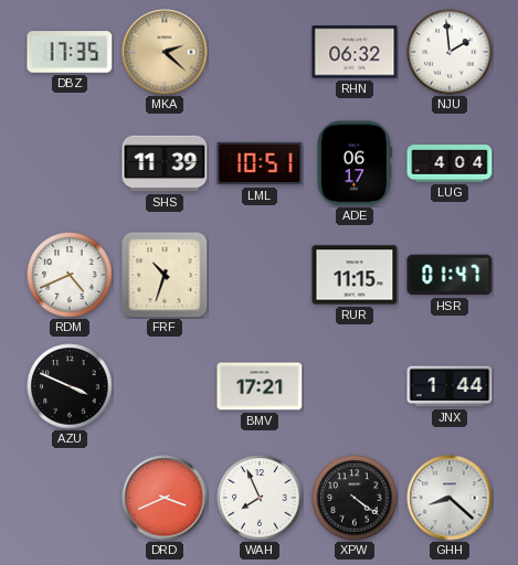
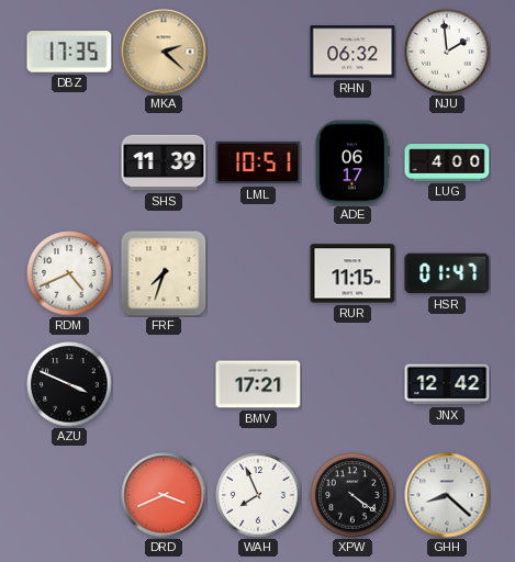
LUG: 4:04 -> 4:00
FRF: 10:33 -> 7:33
JNX: 1:44 -> 12:42
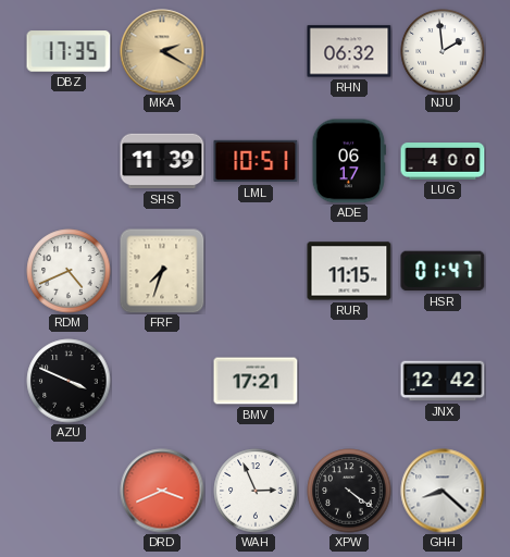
MKA: 2:22 -> 2:20
WAH: 7:56 -> 2:56
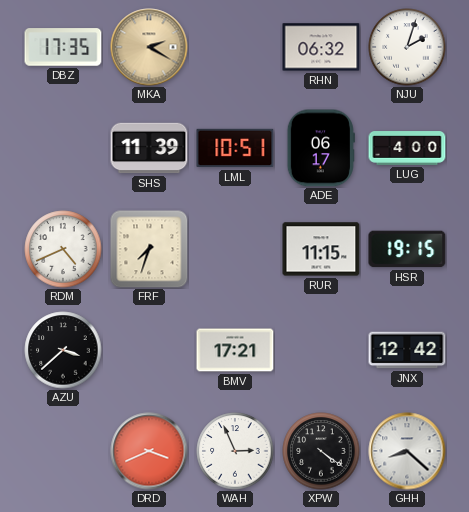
NJU: 1:59 -> 2:03
HSR: 01:47 -> 19:15
AZU: 3:49 -> 3:38
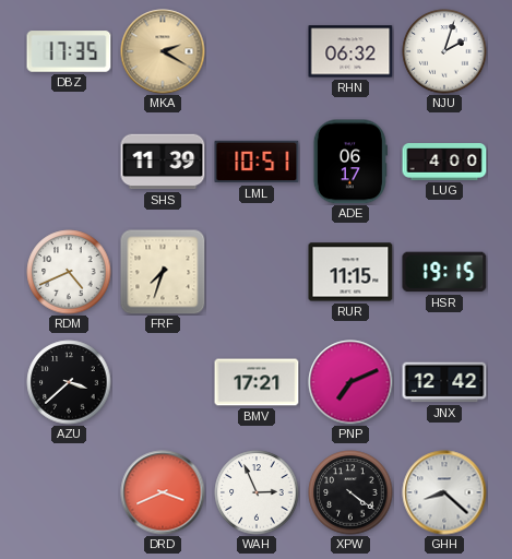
PNP: none -> 7:11
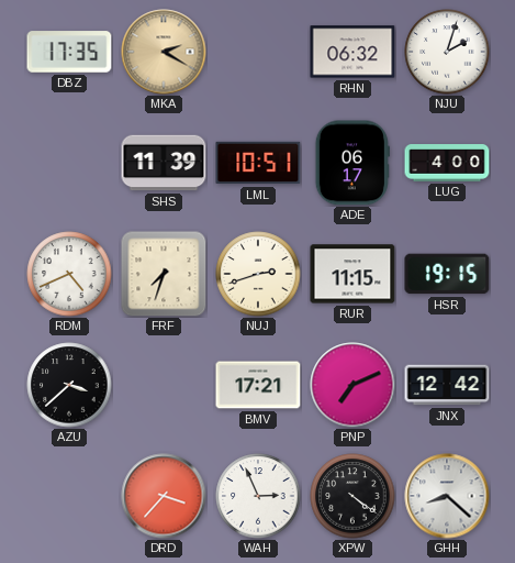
NUJ: none -> 2:42
DRD: 3:41 -> 3:37
